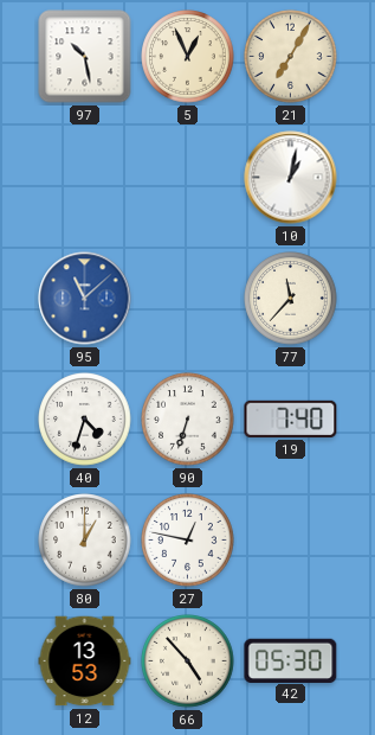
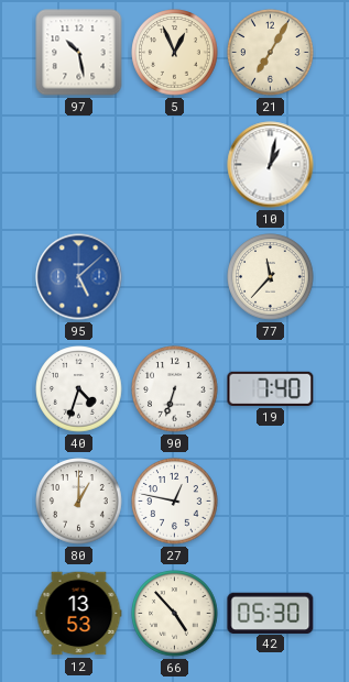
95: 11:08 -> 5:08
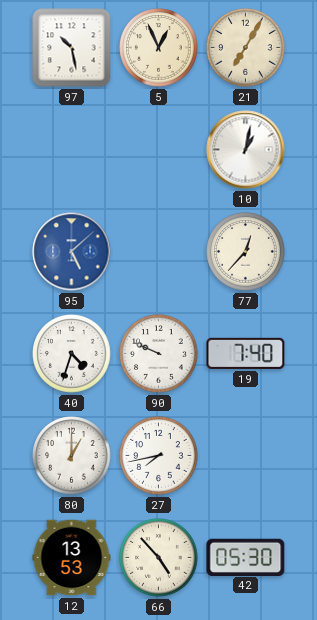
77: 11:37 -> 12:37
90: 6:33 -> 9:49
27: 12:47 -> 7:43
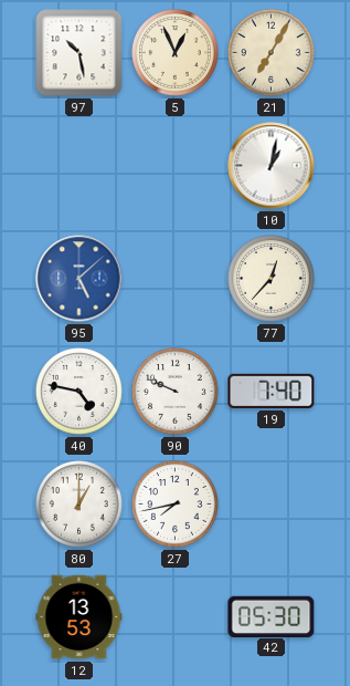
40: 4:33 -> 4:47
66: 4:53 -> none
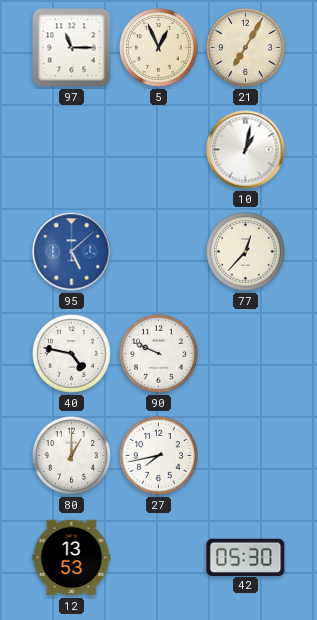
97: 10:28 -> 11:15
19: 7:40 -> none
